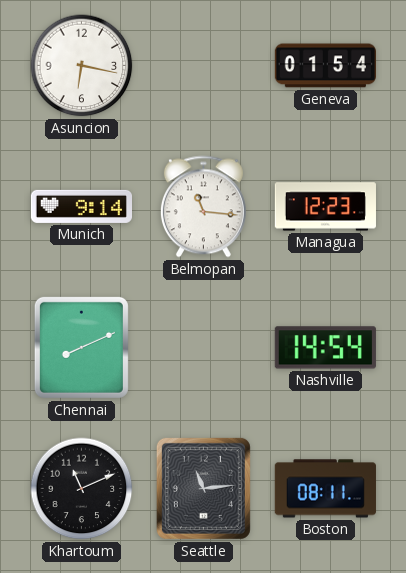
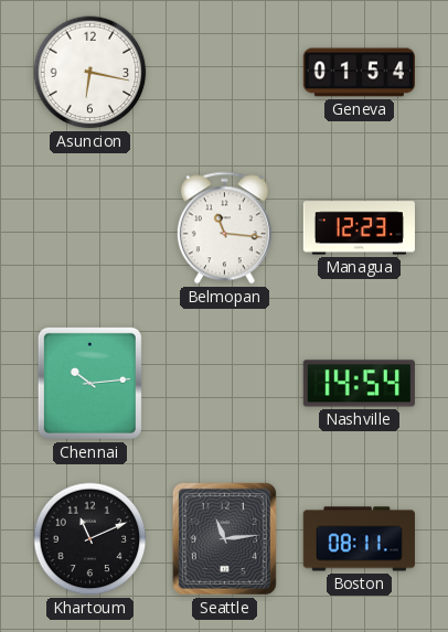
Munich: 9:14 -> none
Chennai: 8:11 -> 10:14
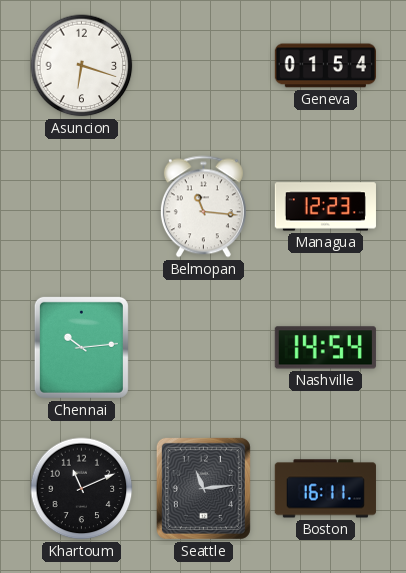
Asuncion: 6:17 -> 6:18
Boston: 08:11 -> 16:11
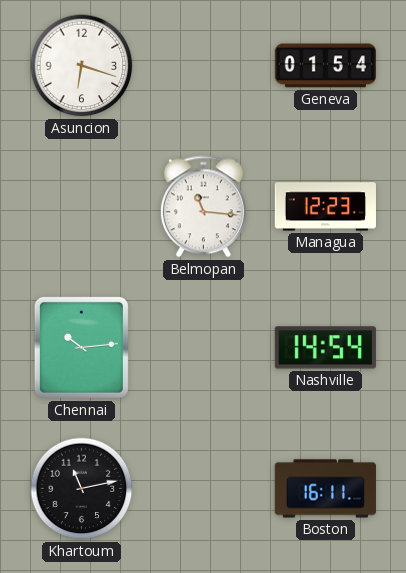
Khartoum: 11:11 -> 11:13
Seattle: 11:14 -> none
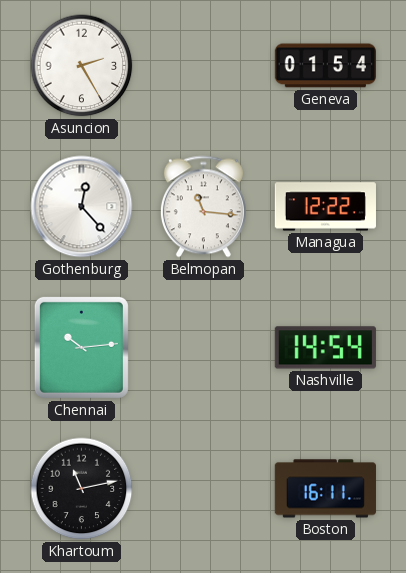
Asuncion: 6:18 -> 2:25
Gothenburg: none -> 12:23
Managua: 12:23 -> 12:22
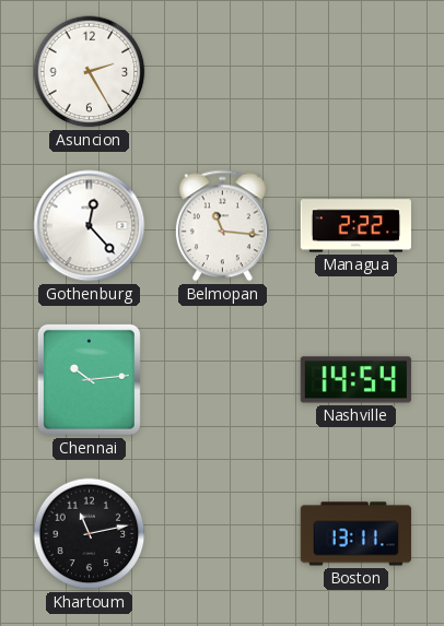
Geneva: 01:54 -> none
Managua: 12:22 -> 2:22
Boston: 16:11 -> 13:11
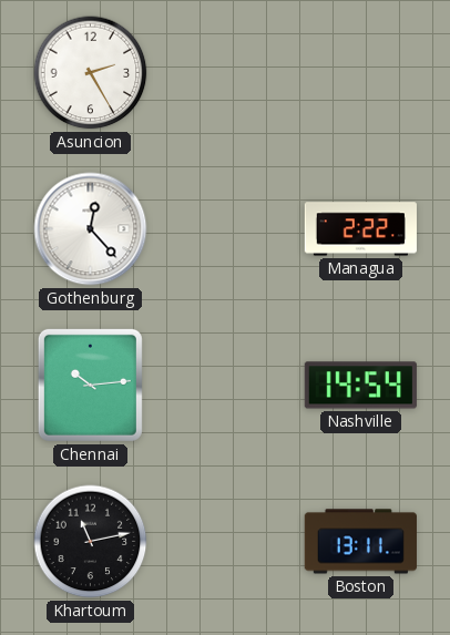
Belmopan: 11:16 -> none
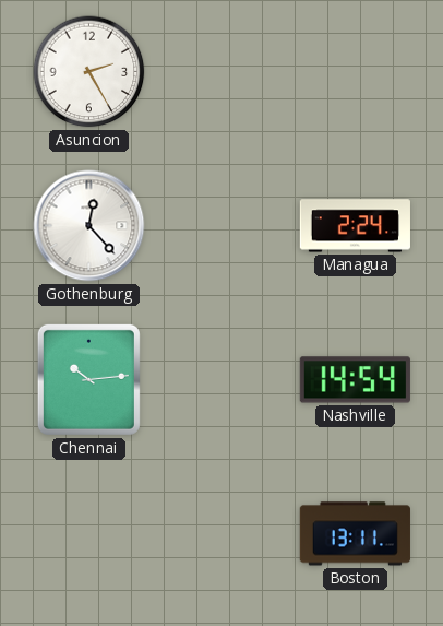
Managua: 2:22 -> 2:24
Khartoum: 11:13 -> none
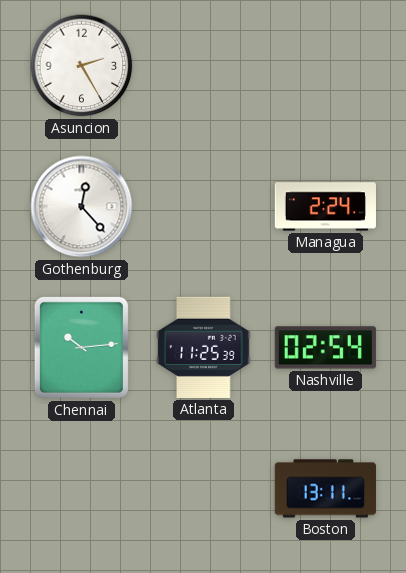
Atlanta: none -> 11:25
Nashville: 14:54 -> 02:54
